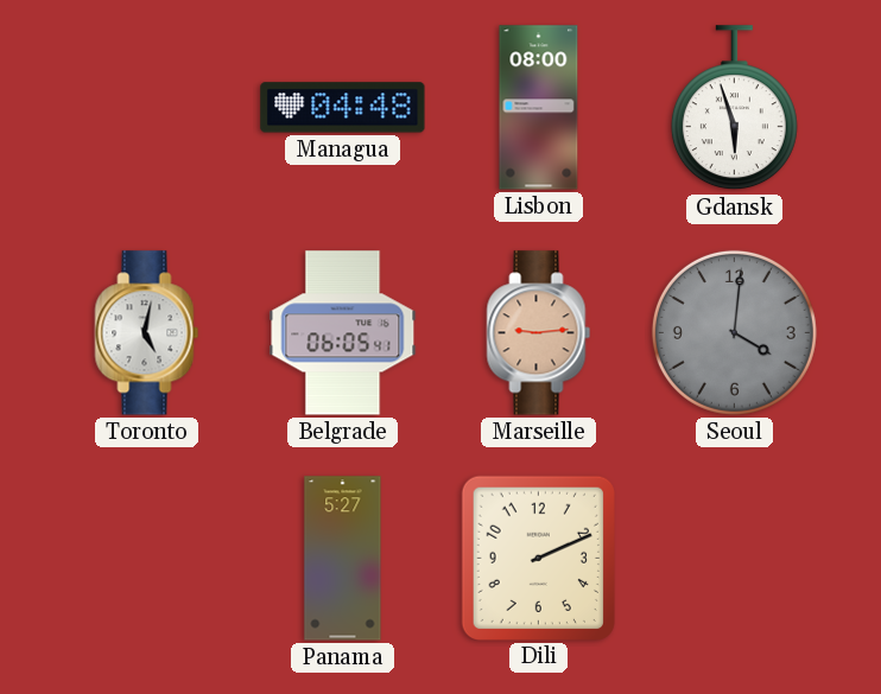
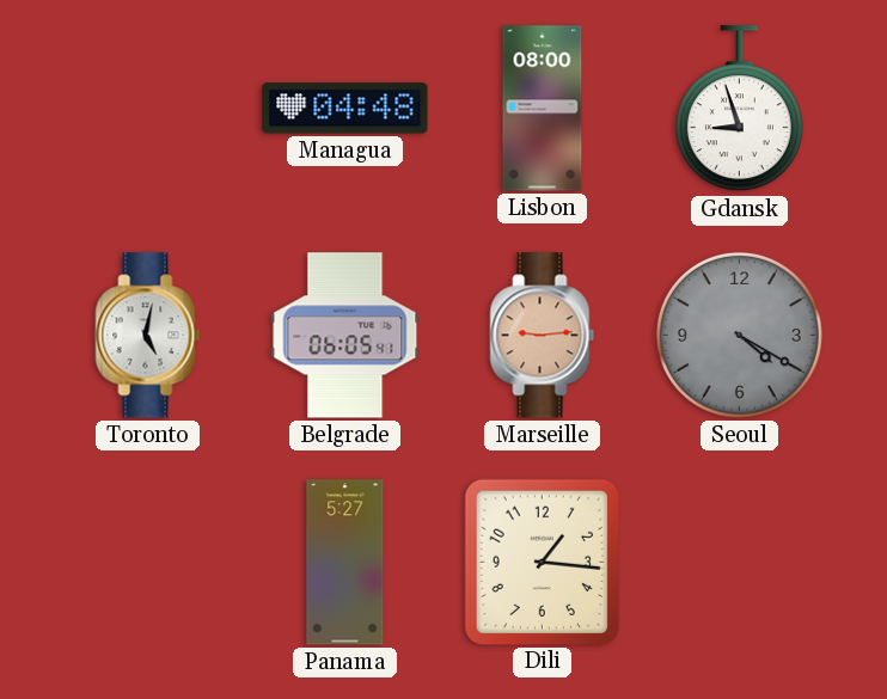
Gdansk: 5:57 -> 8:57
Seoul: 4:01 -> 4:20
Dili: 2:11 -> 1:16
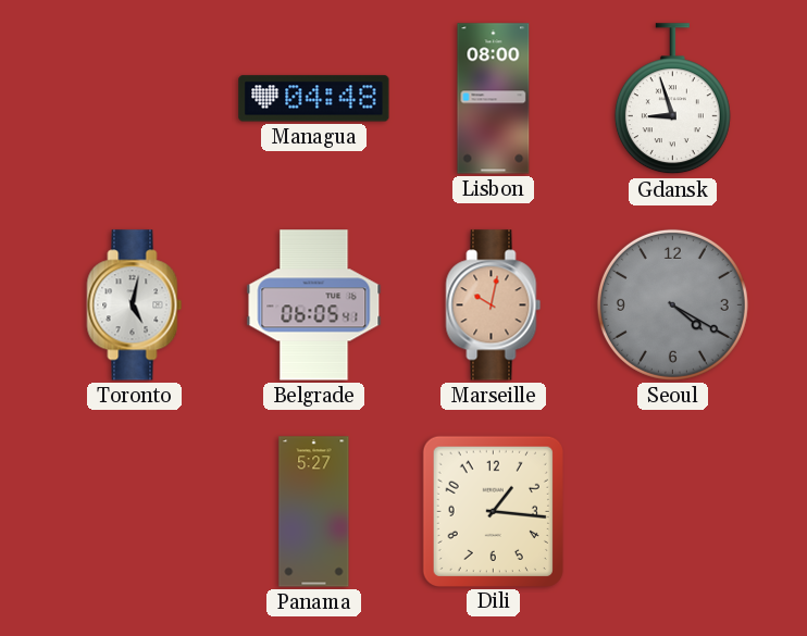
Marseille: 9:14 -> 10:02
